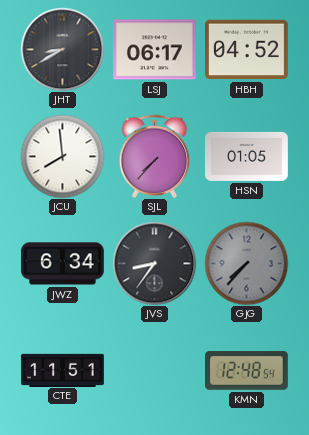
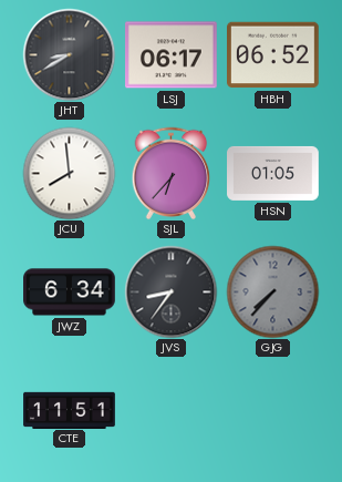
HBH: 04:52 -> 06:52
SJL: 7:37 -> 6:37
KMN: 12:48 -> none
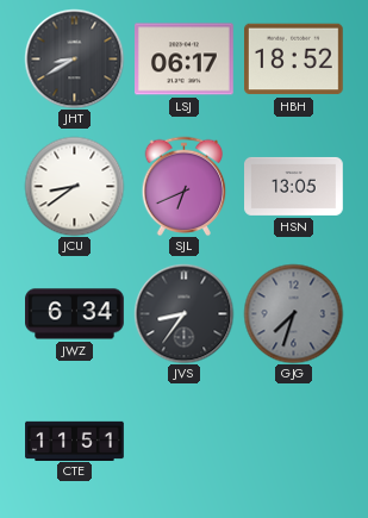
HBH: 06:52 -> 18:52
JCU: 7:59 -> 8:39
SJL: 6:37 -> 6:41
HSN: 01:05 -> 13:05
GJG: 7:37 -> 7:33
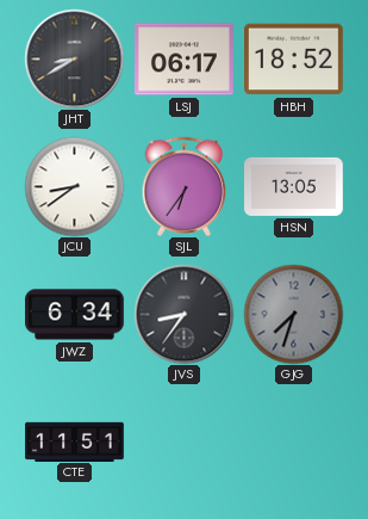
SJL: 6:41 -> 6:36
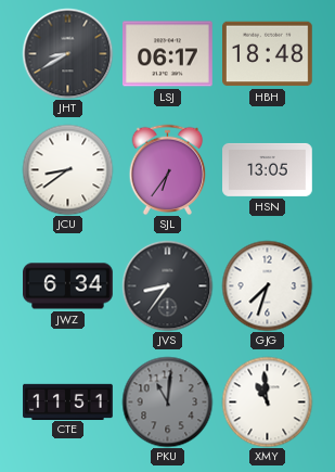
HBH: 18:52 -> 18:48
GJG dial: grey -> white
PKU: none -> 11:01
XMY: none -> 10:59
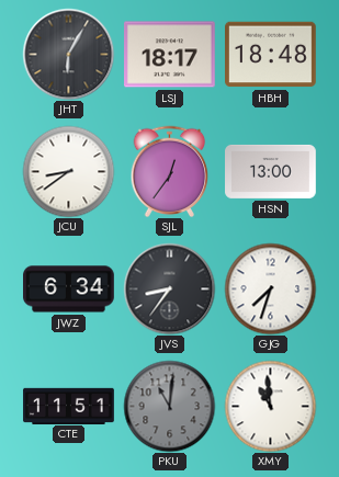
JHT: 8:40 -> 6:05
LSJ: 06:17 -> 18:17
SJL: 6:36 -> 12:36
HSN: 13:05 -> 13:00
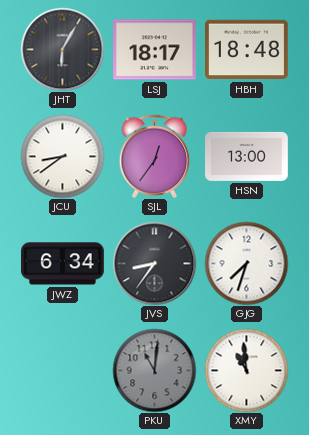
CTE: 11:51 -> none
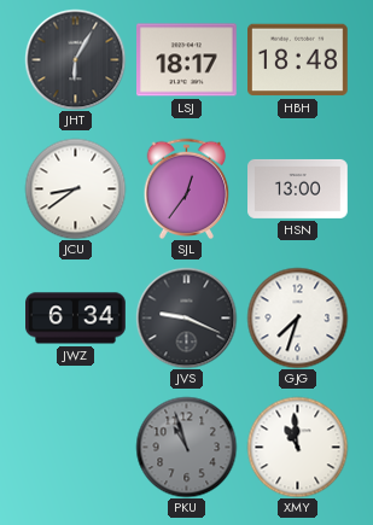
JVS: 8:36 -> 9:19
PKU: 11:01 -> 10:57
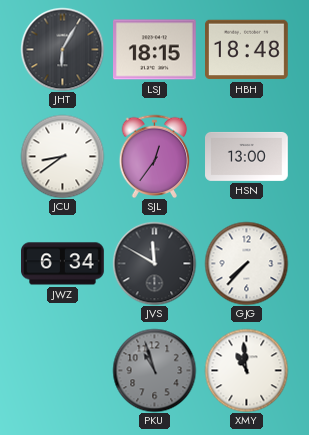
LSJ: 18:17 -> 18:15
JVS: 9:19 -> 11:50
GJG: 7:33 -> 7:37
